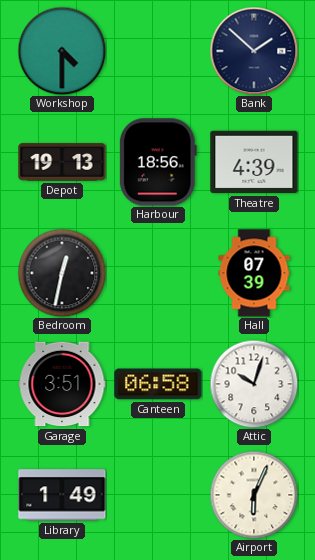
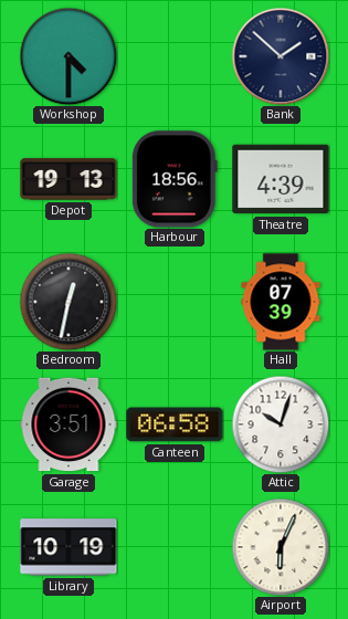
Library: 1:49 -> 10:19
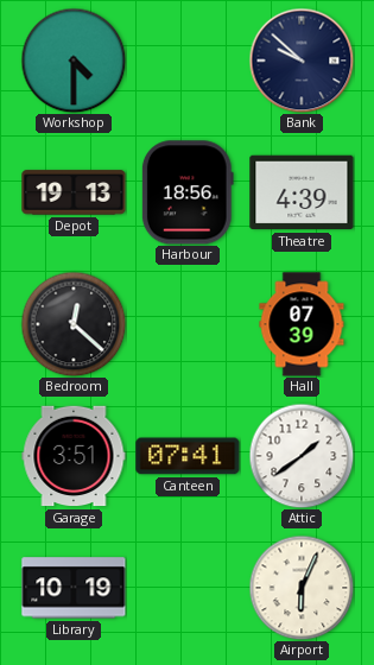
Bank: 1:52 -> 9:52
Bedroom: 12:32 -> 12:22
Canteen: 06:58 -> 07:41
Attic: 10:03 -> 1:39
